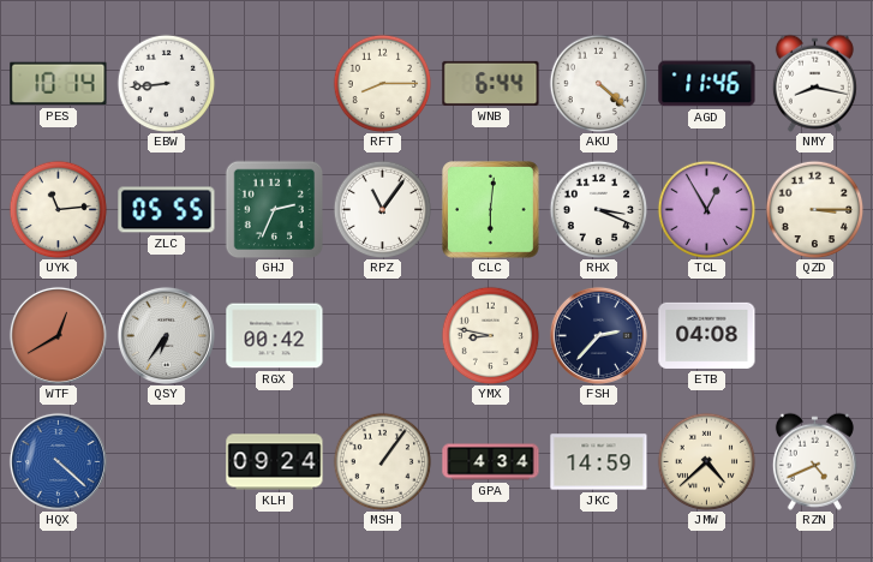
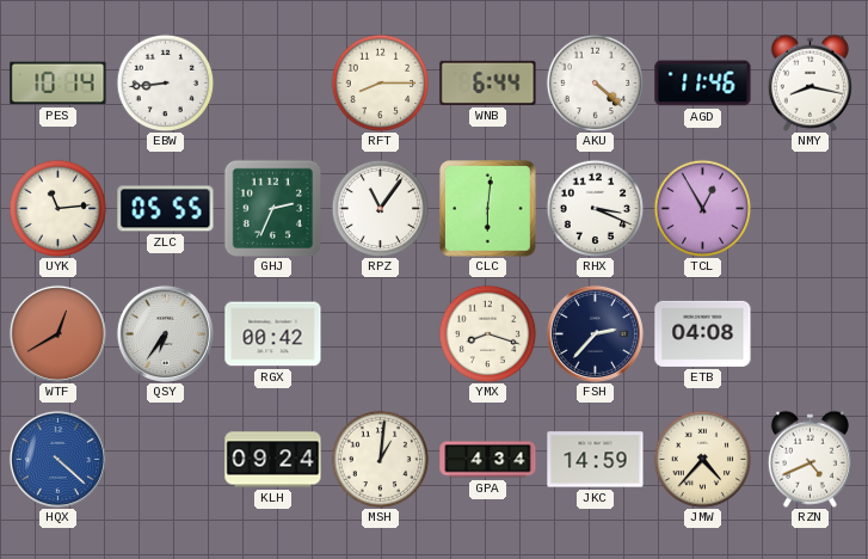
QZD: 3:15 -> none
YMX: 8:47 -> 8:18
MSH: 1:06 -> 1:01
JMW: 4:38 -> 4:37
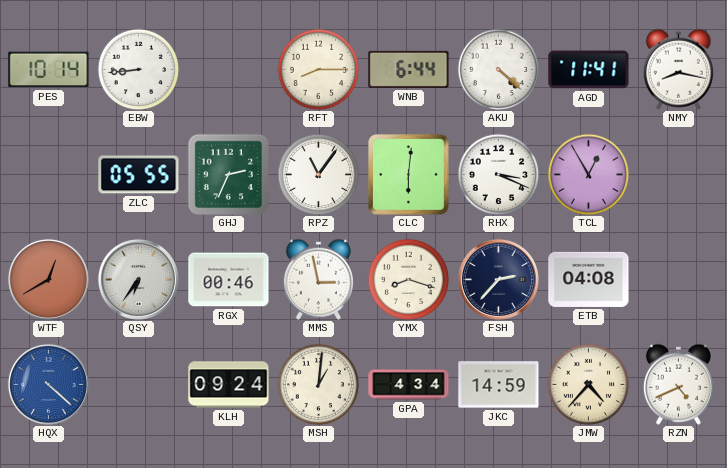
AGD: 11:46 -> 11:41
UYK: 11:14 -> none
RGX: 00:42 -> 00:46
MMS: none -> 2:58
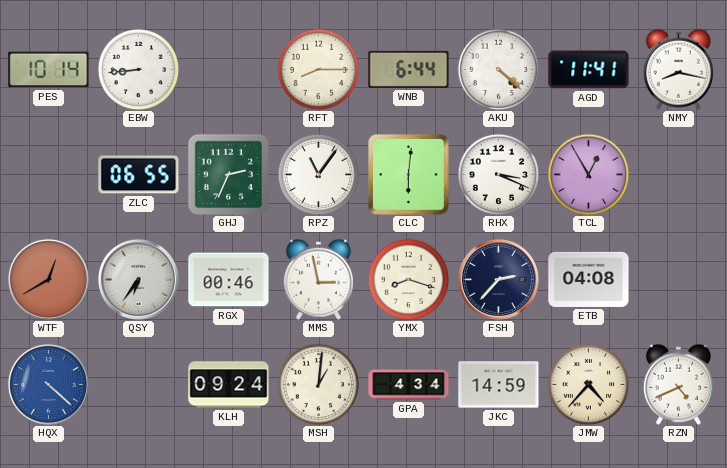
ZLC: 05:55 -> 06:55
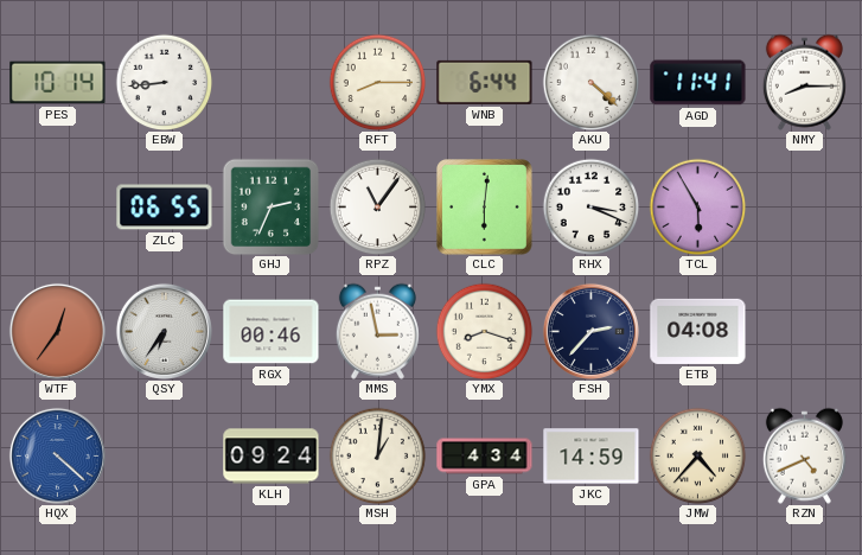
NMY: 8:17 -> 8:15
TCL: 12:55 -> 5:55
WTF: 12:40 -> 12:36
